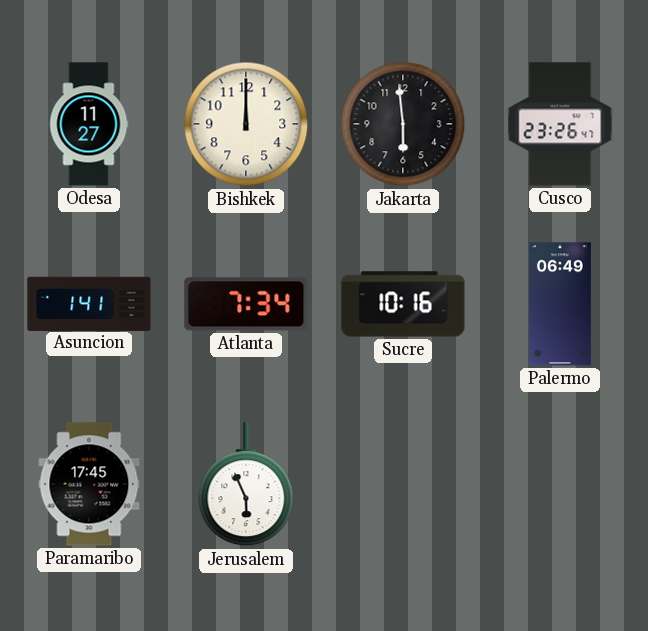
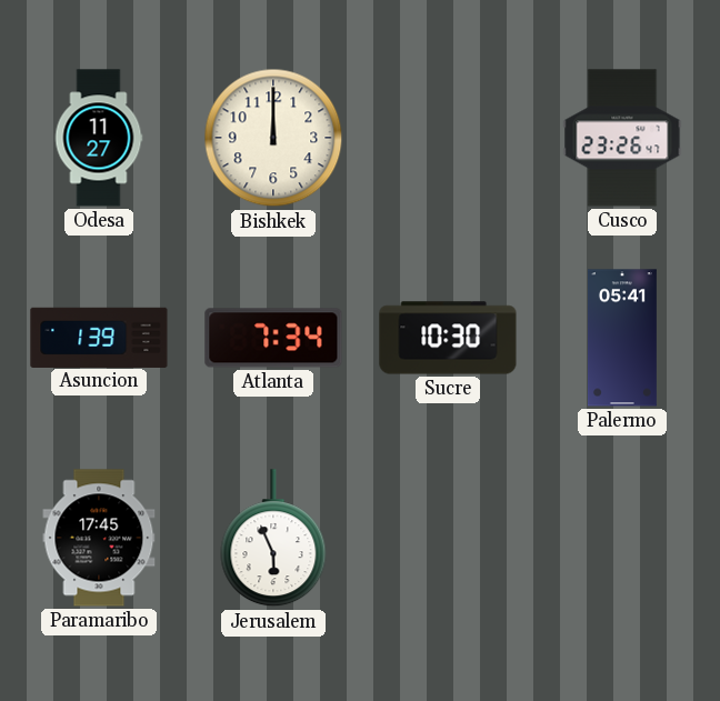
Jakarta: 5:59 -> none
Asuncion: 1:41 -> 1:39
Sucre: 10:16 -> 10:30
Palermo: 06:49 -> 05:41
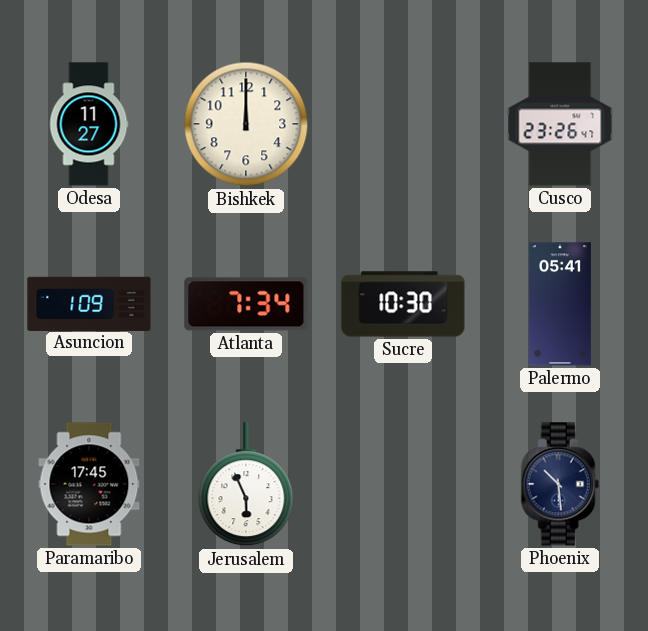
Asuncion: 1:39 -> 1:09
Phoenix: none -> 10:29
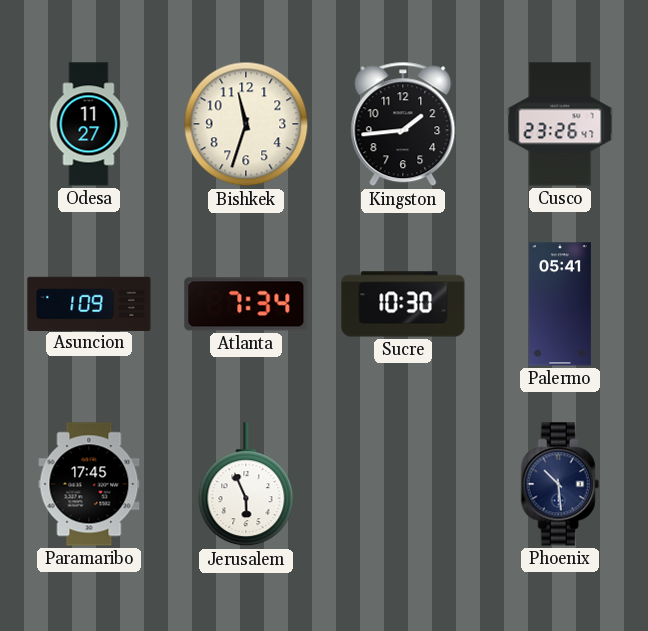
Bishkek: 12:00 -> 11:33
Kingston: none -> 1:44
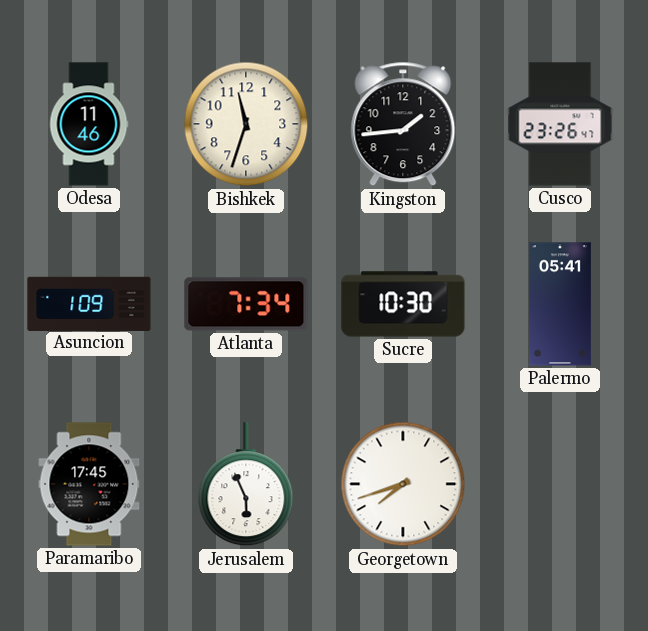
Odesa: 11:27 -> 11:46
Georgetown: none -> 7:42
Phoenix: 10:29 -> none
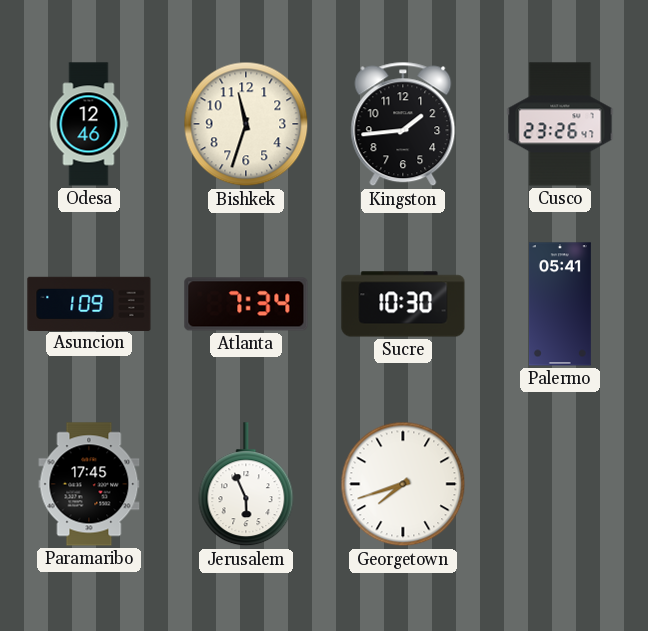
Odesa: 11:46 -> 12:46
